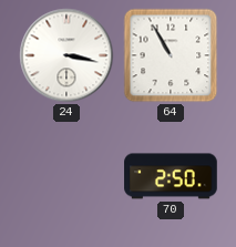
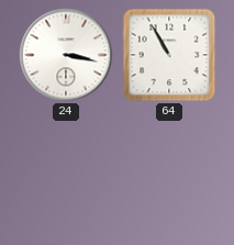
70: 2:50 -> none
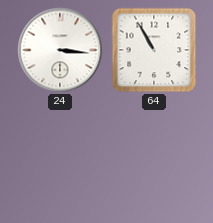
24: 3:17 -> 3:16
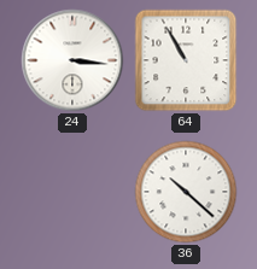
36: none -> 10:22
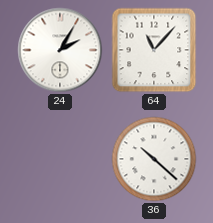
24: 3:16 -> 2:05
64: 10:55 -> 11:07
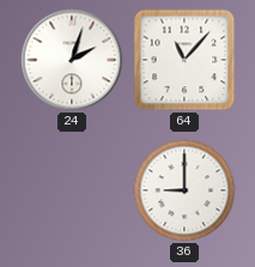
24: 2:05 -> 2:03
36: 10:22 -> 9:00
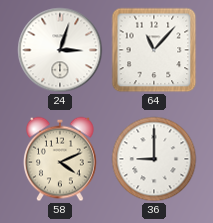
24: 2:03 -> 3:03
58: none -> 4:11
